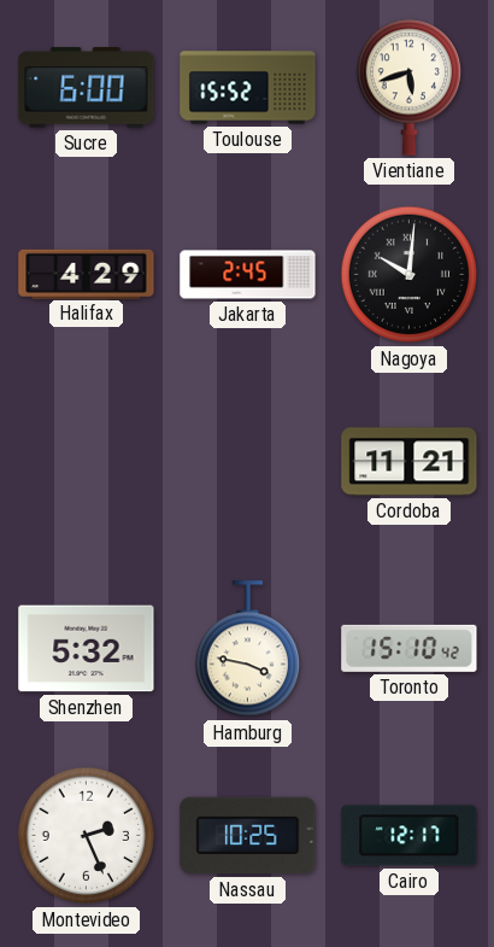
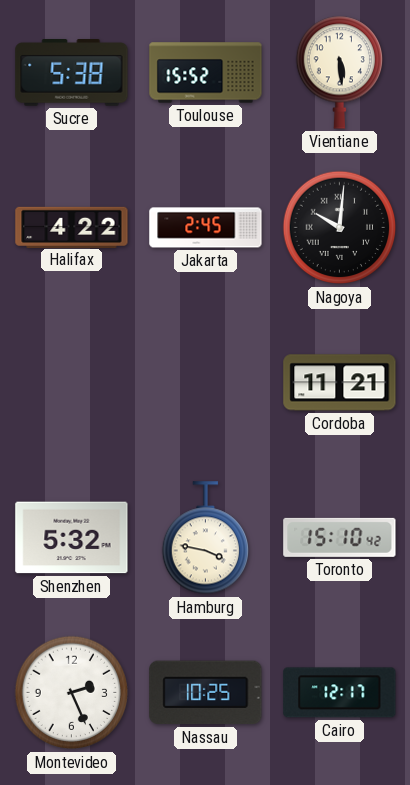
Sucre: 6:00 -> 5:38
Vientiane: 5:42 -> 5:29
Halifax: 4:29 -> 4:22
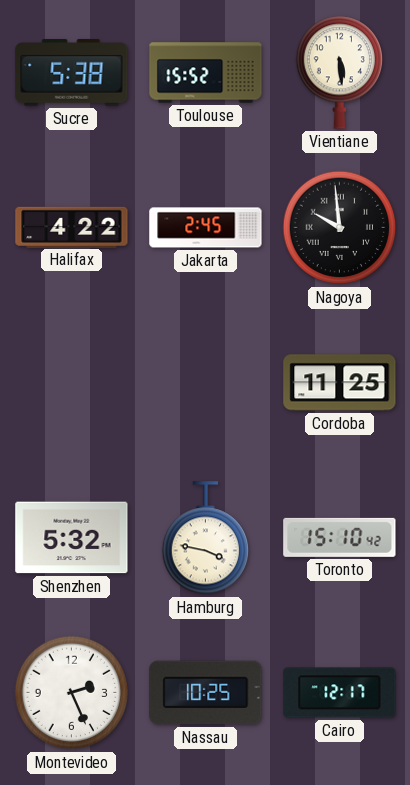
Nagoya: 10:01 -> 9:59
Cordoba: 11:21 -> 11:25
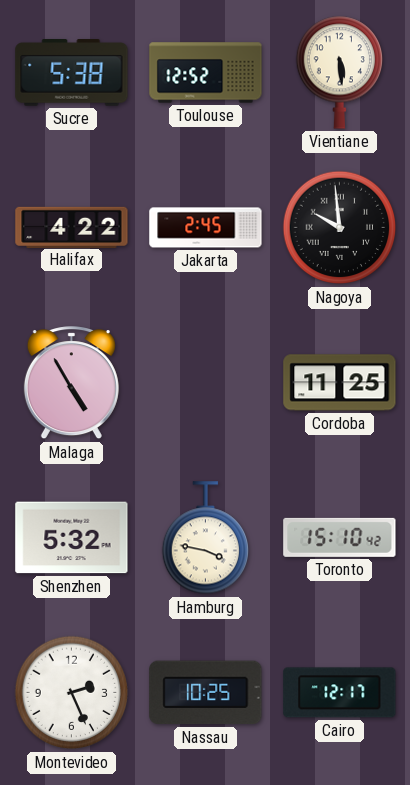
Toulouse: 15:52 -> 12:52
Malaga: none -> 4:55
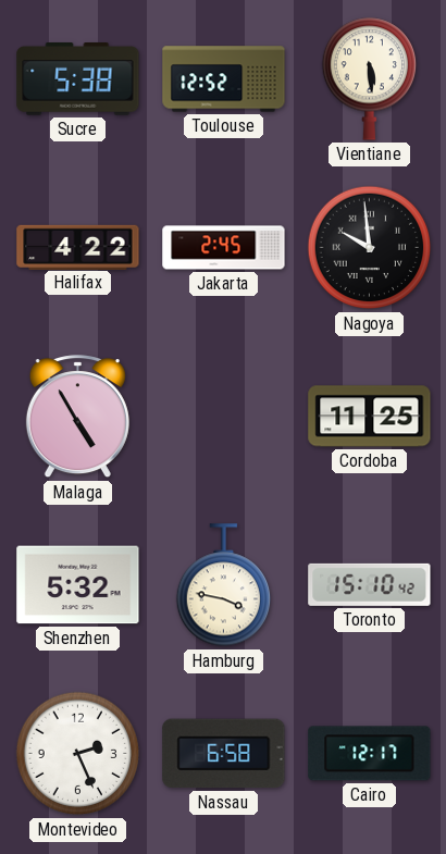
Nassau: 10:25 -> 6:58
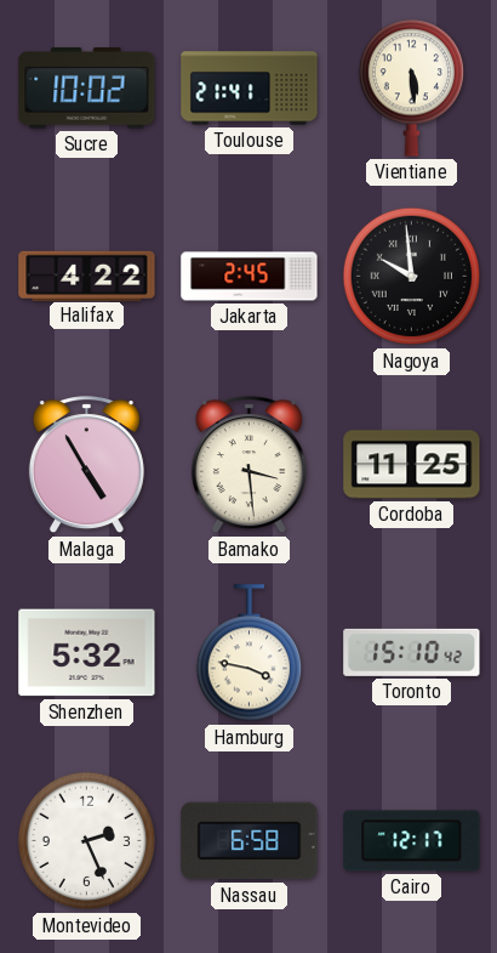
Sucre: 5:38 -> 10:02
Toulouse: 12:52 -> 21:41
Bamako: none -> 3:29
